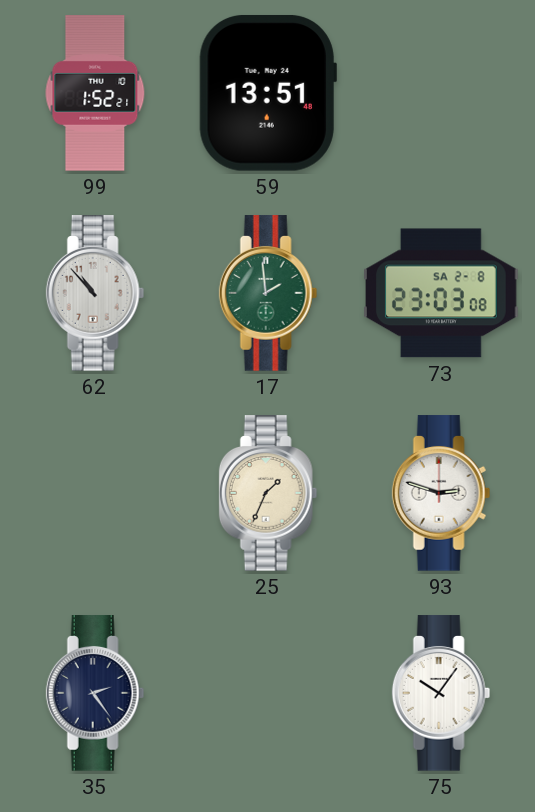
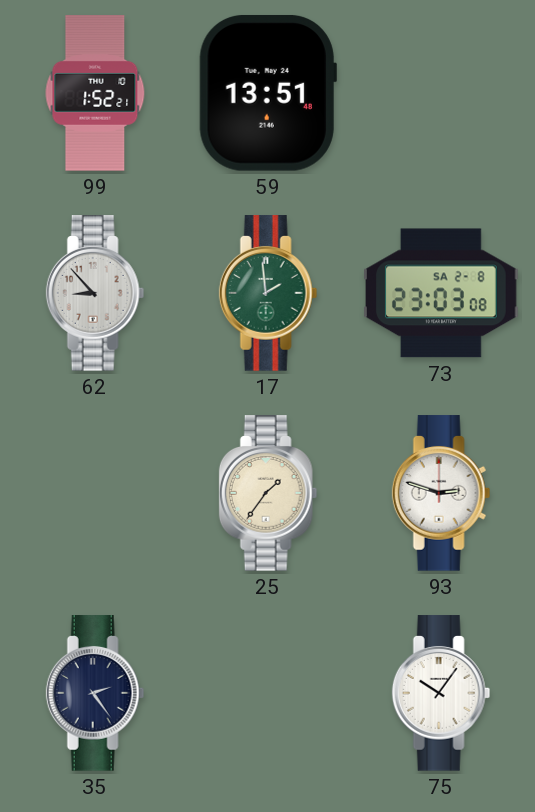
62: 10:53 -> 8:53
25: 1:34 -> 1:36
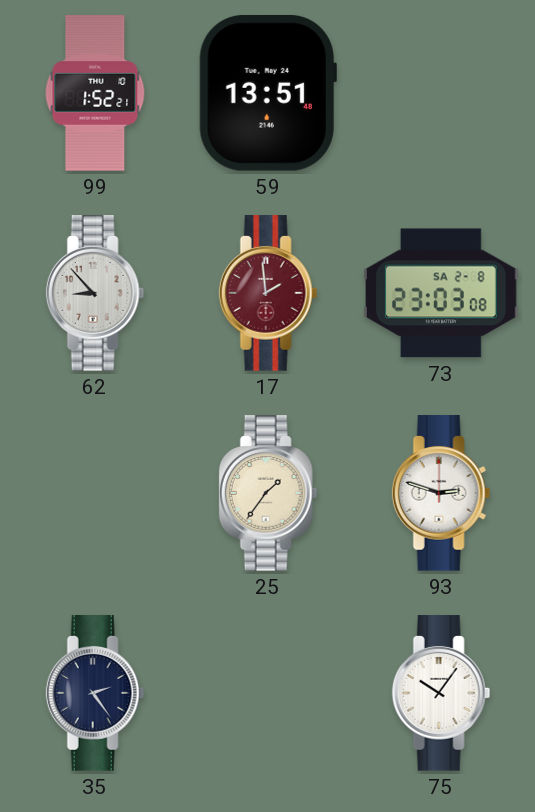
17 dial: green -> burgundy
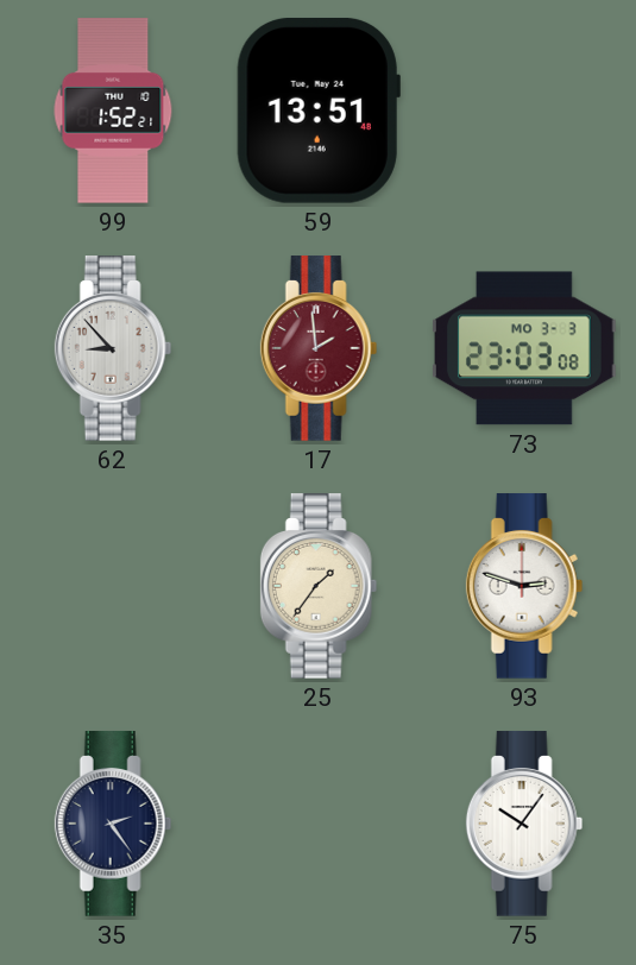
73 date: SA 2-8 -> MO 3-3
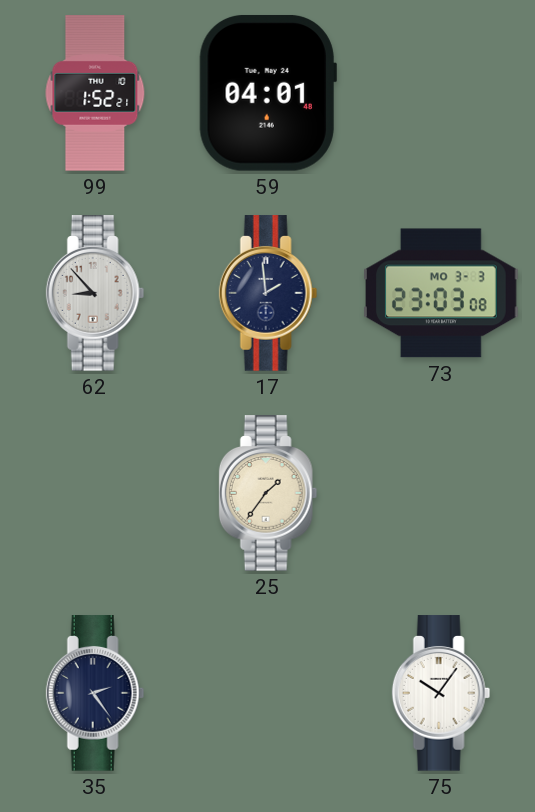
59: 13:51 -> 04:01
17 dial: burgundy -> navy
93: 2:48 -> none
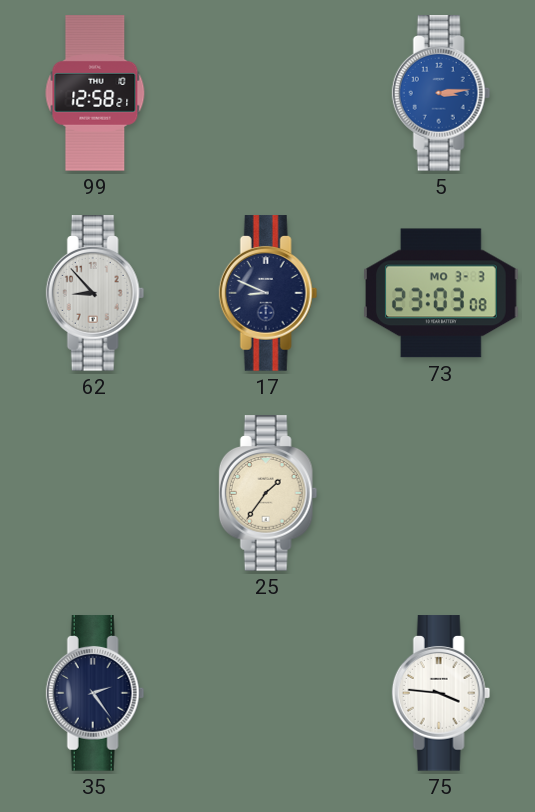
99: 1:52 -> 12:58
59: 04:01 -> none
5: none -> 3:14
17: 1:59 -> 8:49
75: 10:06 -> 3:46
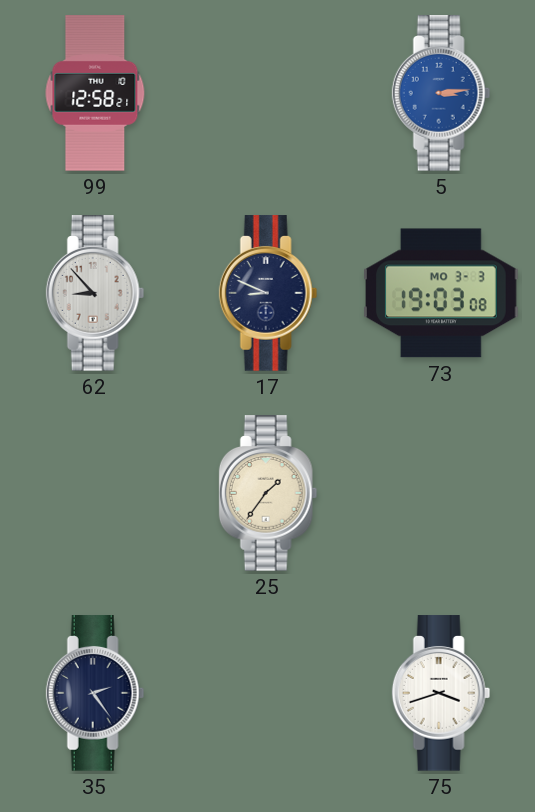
73: 23:03 -> 19:03
75: 3:46 -> 3:42
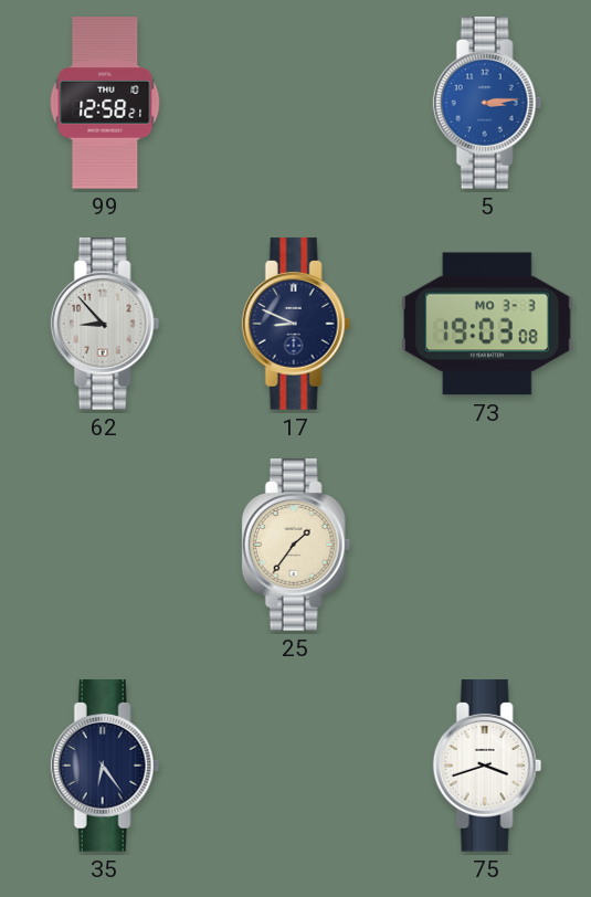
35: 2:24 -> 6:24
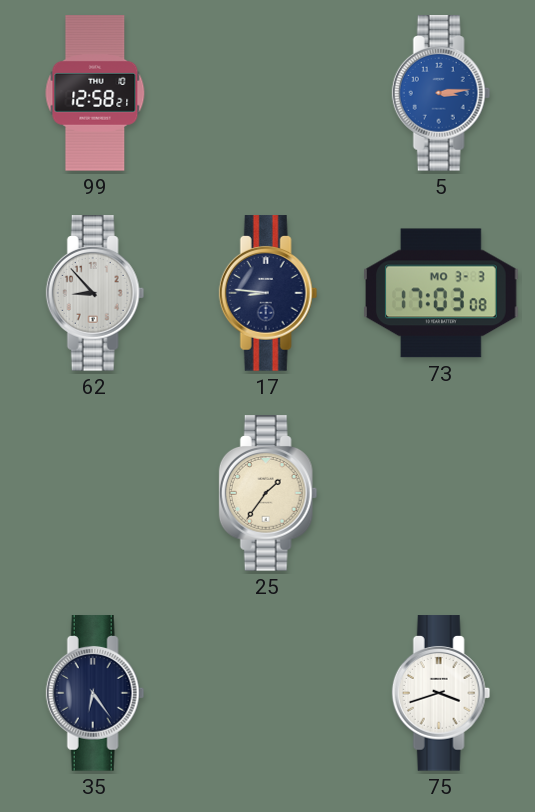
17: 8:49 -> 8:46
73: 19:03 -> 17:03
